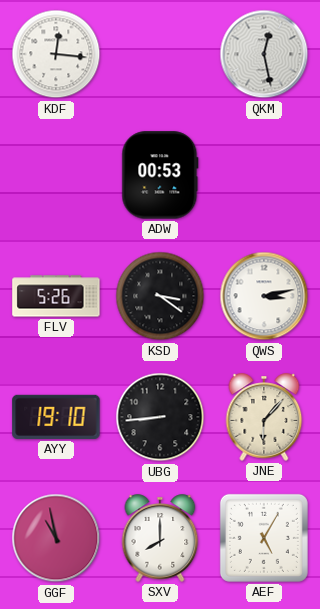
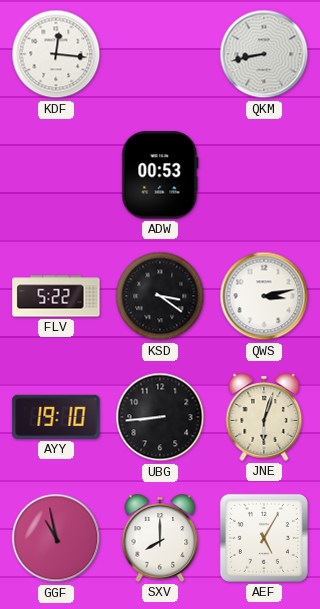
QKM: 12:28 -> 8:43
FLV: 5:26 -> 5:22
JNE: 6:07 -> 6:03
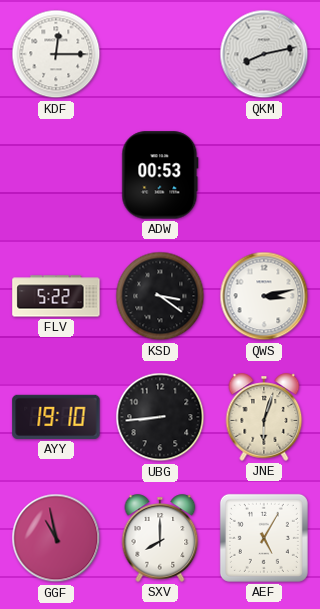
KDF: 12:16 -> 12:15
QKM: 8:43 -> 8:13
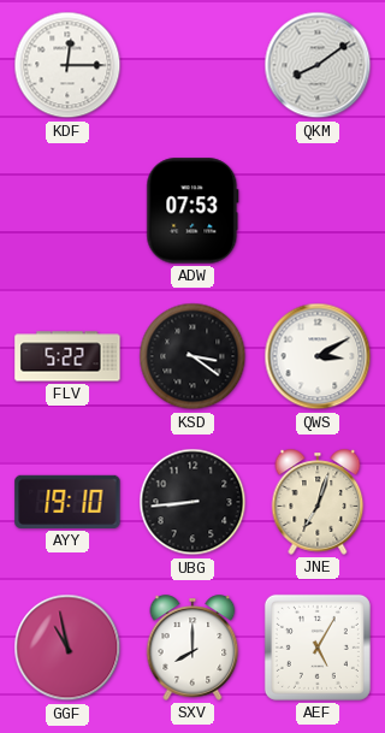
QKM: 8:13 -> 8:09
ADW: 00:53 -> 07:53
QWS: 3:13 -> 3:10
JNE: 6:03 -> 7:03
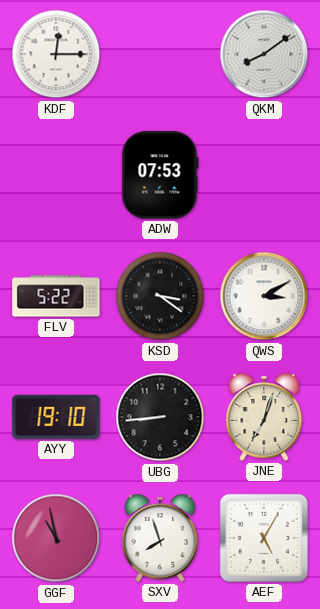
SXV: 8:00 -> 7:57
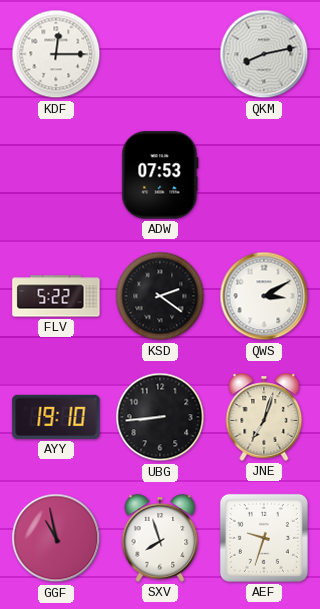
QKM: 8:09 -> 8:13
KSD: 3:21 -> 2:21
AEF: 5:05 -> 9:33
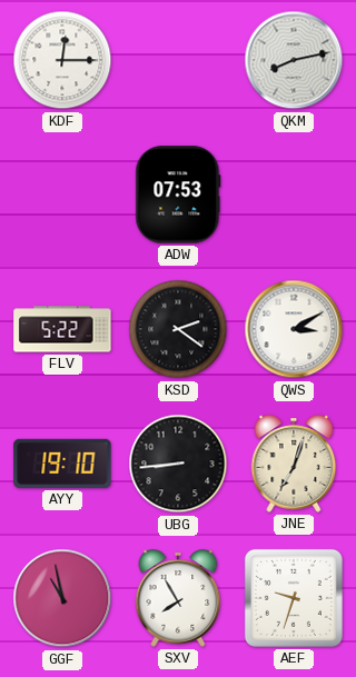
SXV: 7:57 -> 7:55
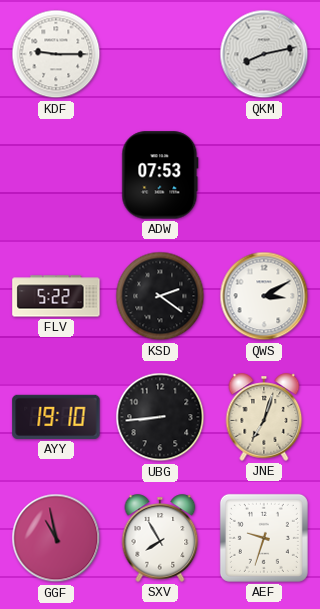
KDF: 12:15 -> 9:15
